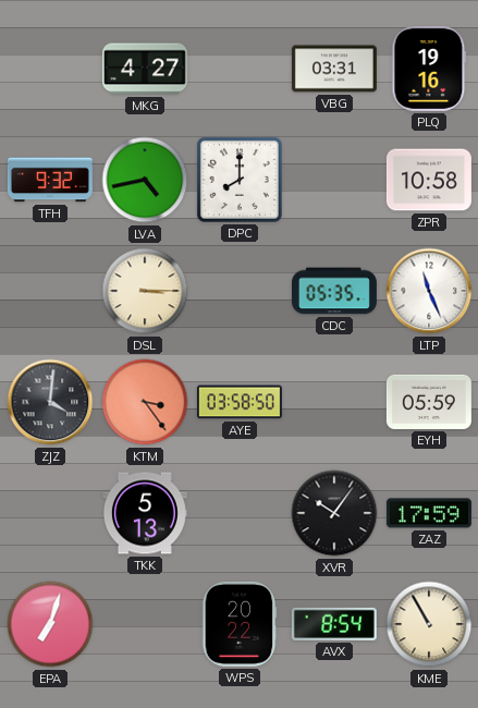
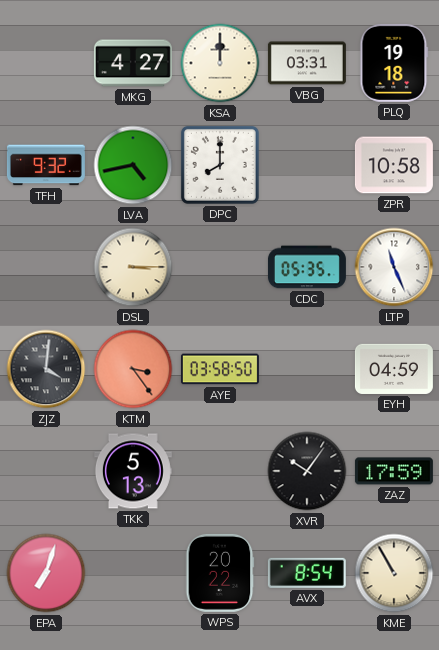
KSA: none -> 12:00
PLQ: 19:16 -> 19:18
EYH: 05:59 -> 04:59
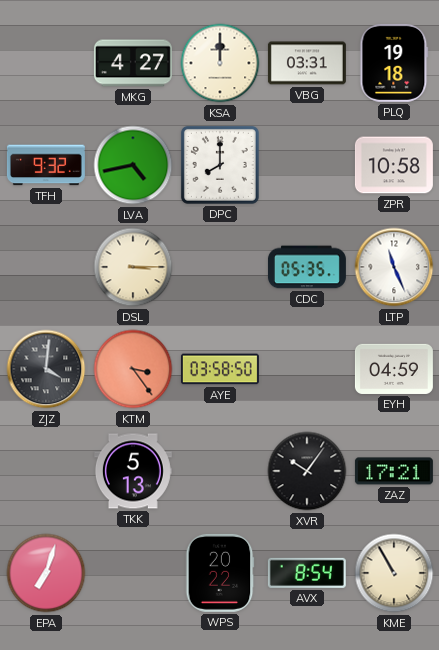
ZAZ: 17:59 -> 17:21
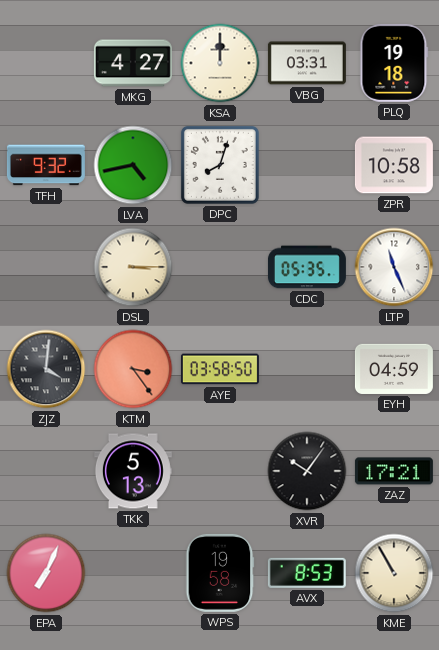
DPC: 8:00 -> 8:03
EPA: 7:03 -> 7:04
WPS: 20:22 -> 19:58
AVX: 8:54 -> 8:53
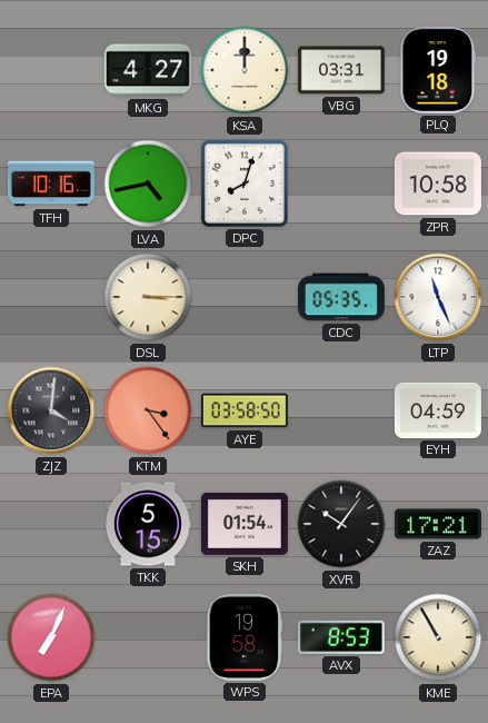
TFH: 9:32 -> 10:16
TKK: 5:13 -> 5:15
SKH: none -> 01:54
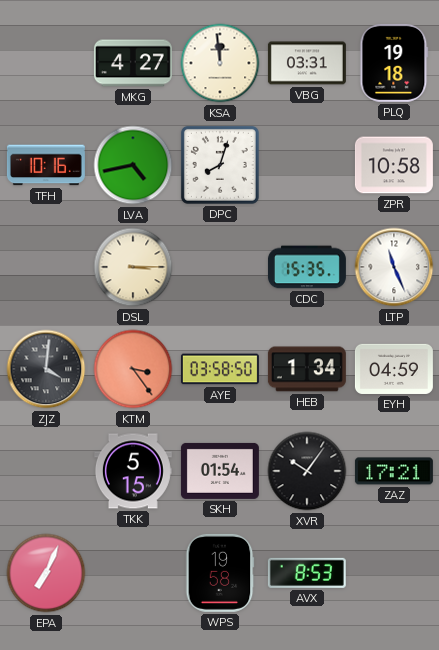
KSA: 12:00 -> 11:59
CDC: 05:35 -> 15:35
HEB: none -> 1:34
KME: 10:55 -> none
